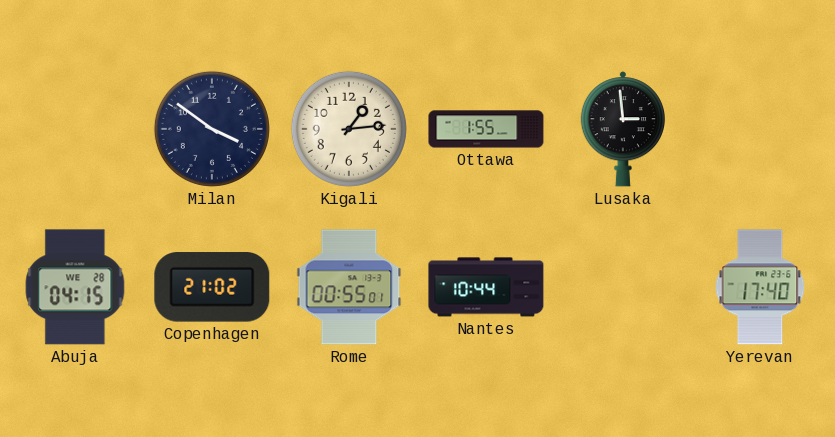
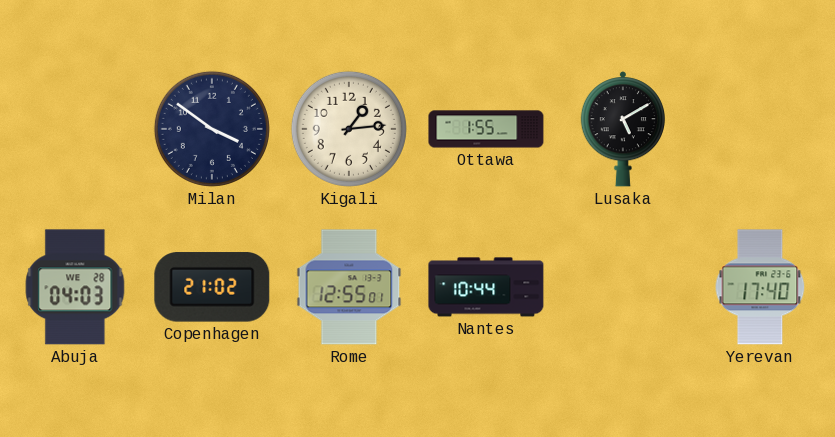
Lusaka: 2:59 -> 5:10
Abuja: 04:15 -> 04:03
Rome: 00:55 -> 12:55
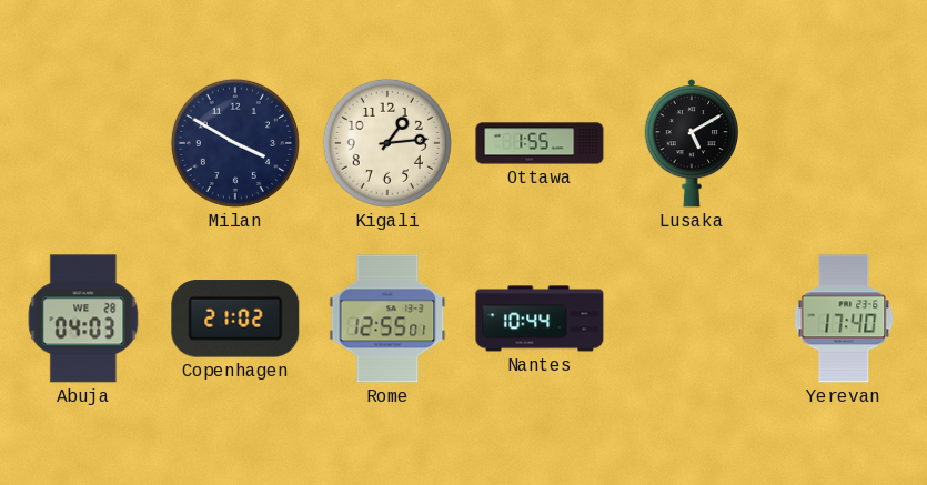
Milan: 3:51 -> 3:50
